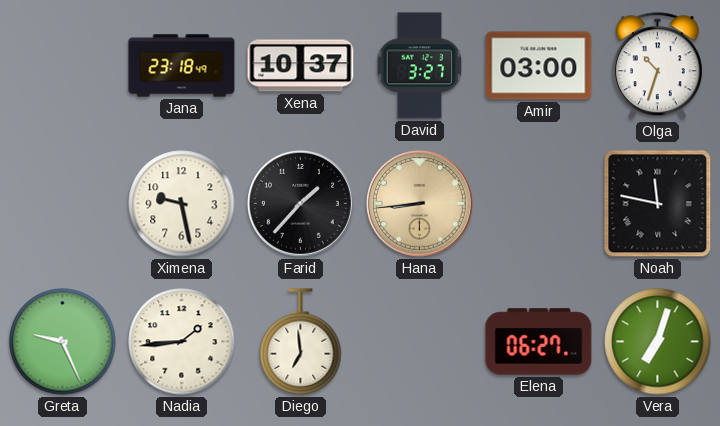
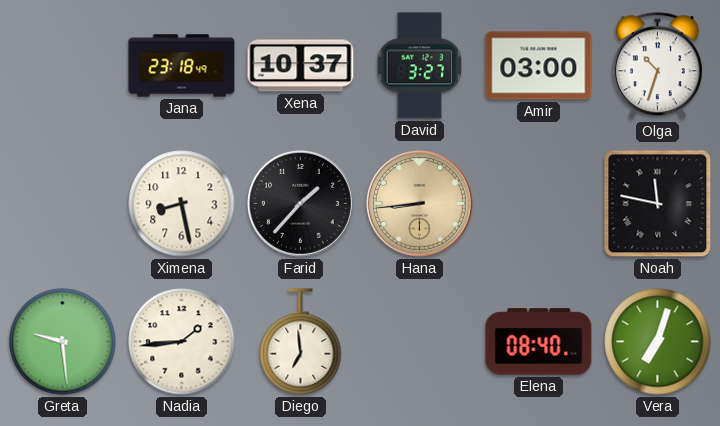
Ximena: 9:28 -> 8:28
Greta: 9:26 -> 9:29
Elena: 06:27 -> 08:40
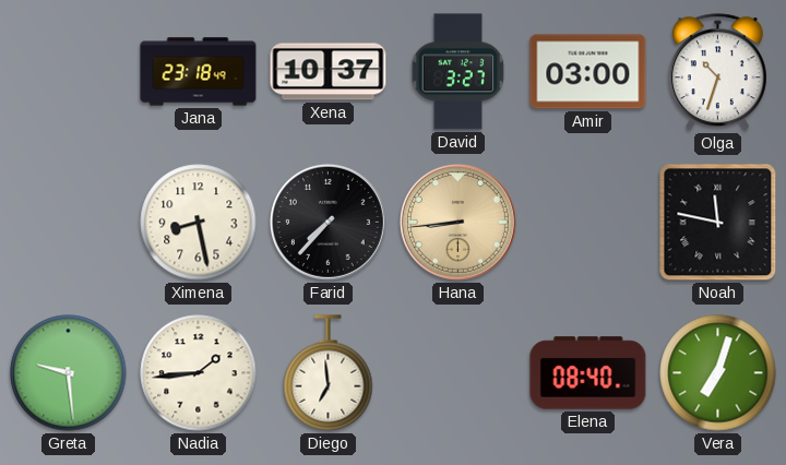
Farid: 1:37 -> 7:37
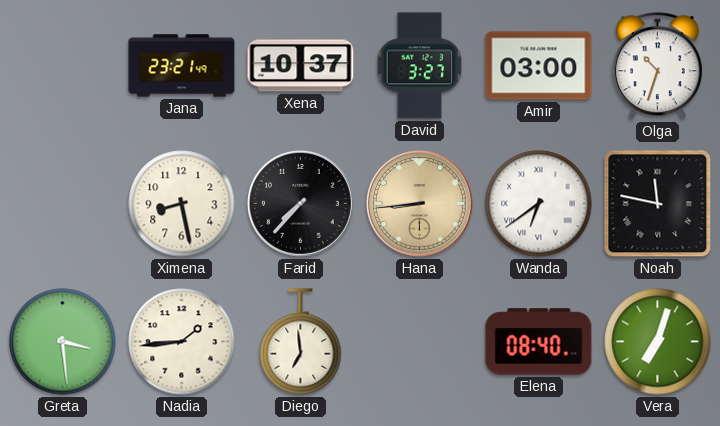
Jana: 23:18 -> 23:21
Wanda: none -> 6:39
Greta: 9:29 -> 3:29
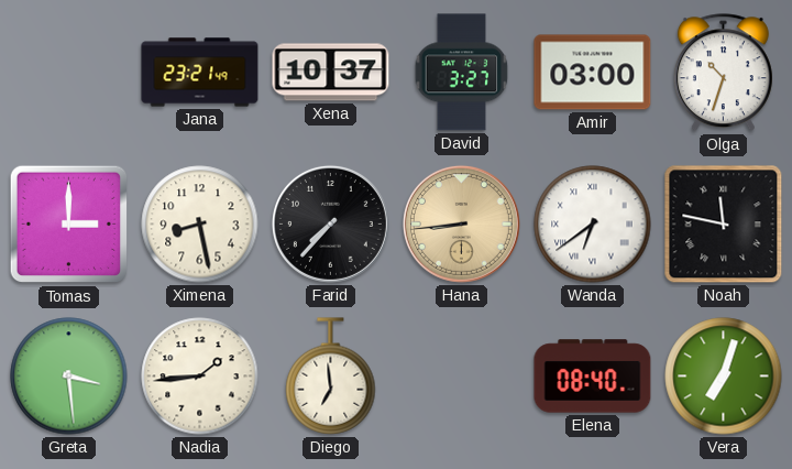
Tomas: none -> 3:00
